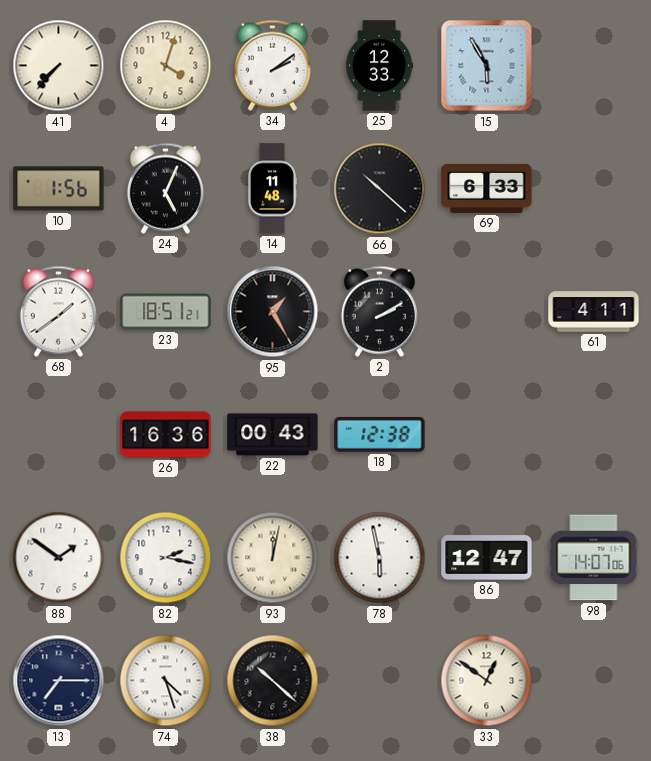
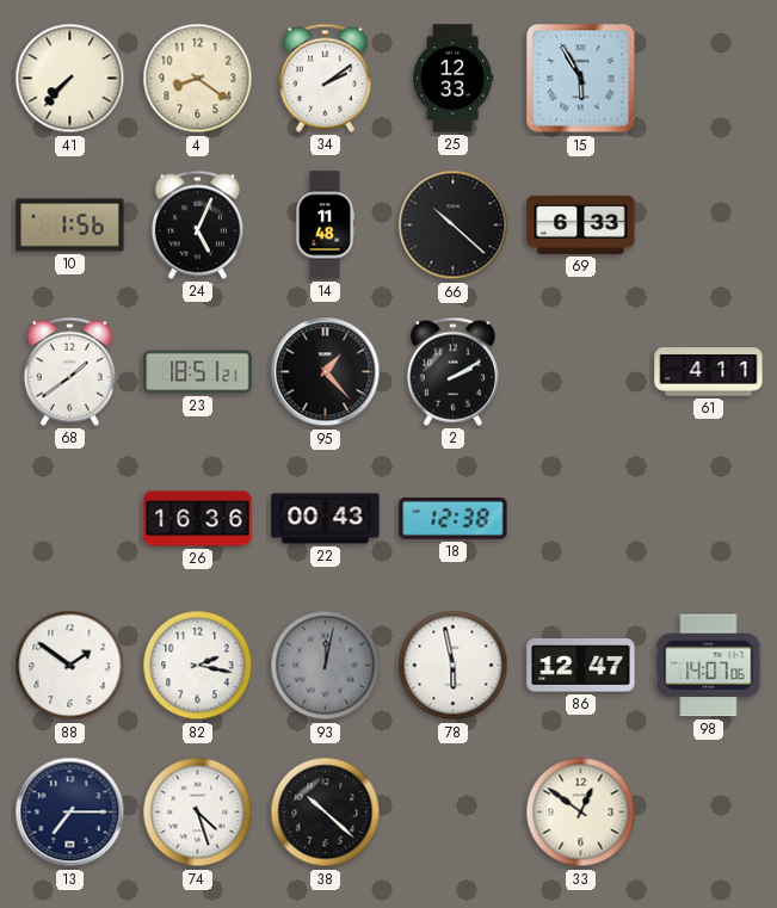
4: 4:03 -> 8:21
95: 1:25 -> 1:23
93 dial: cream -> grey
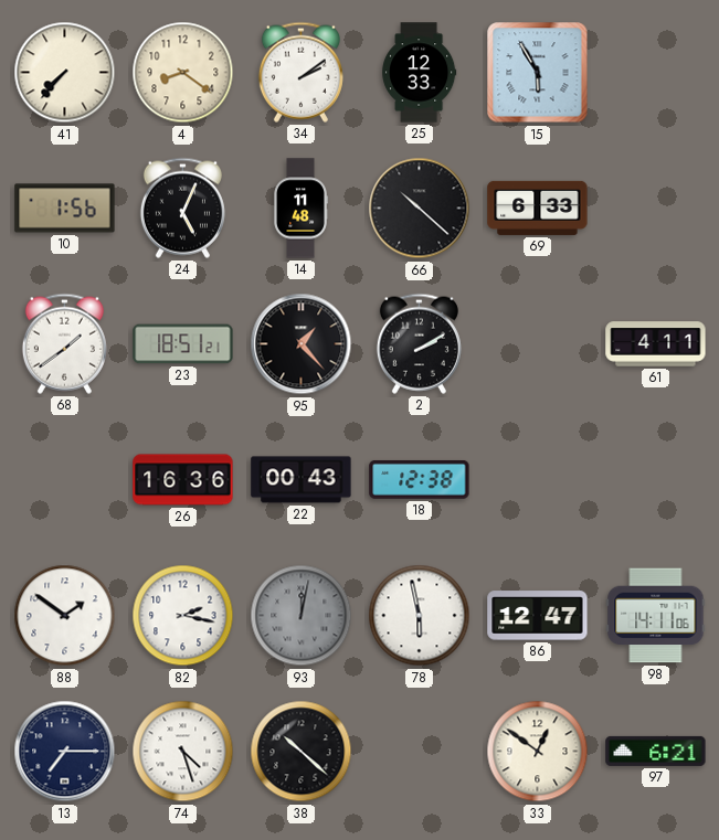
98: 14:07 -> 14:11
97: none -> 6:21
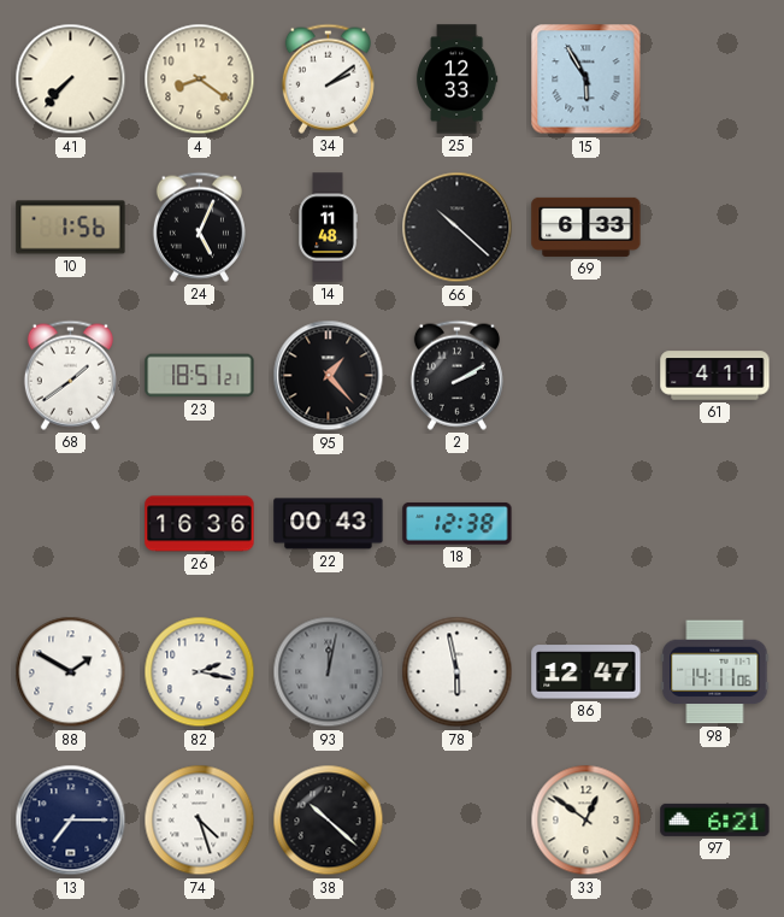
88: 1:51 -> 1:50
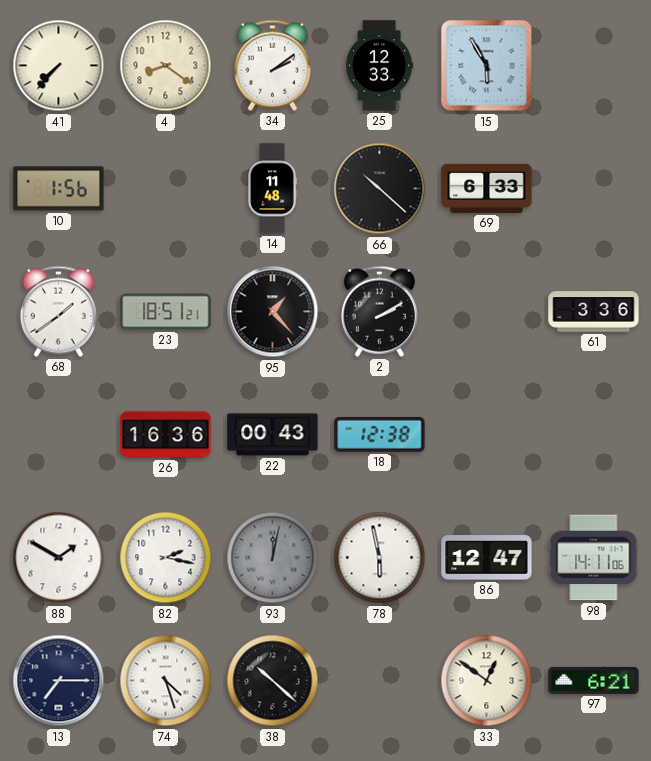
24: 5:04 -> none
61: 4:11 -> 3:36
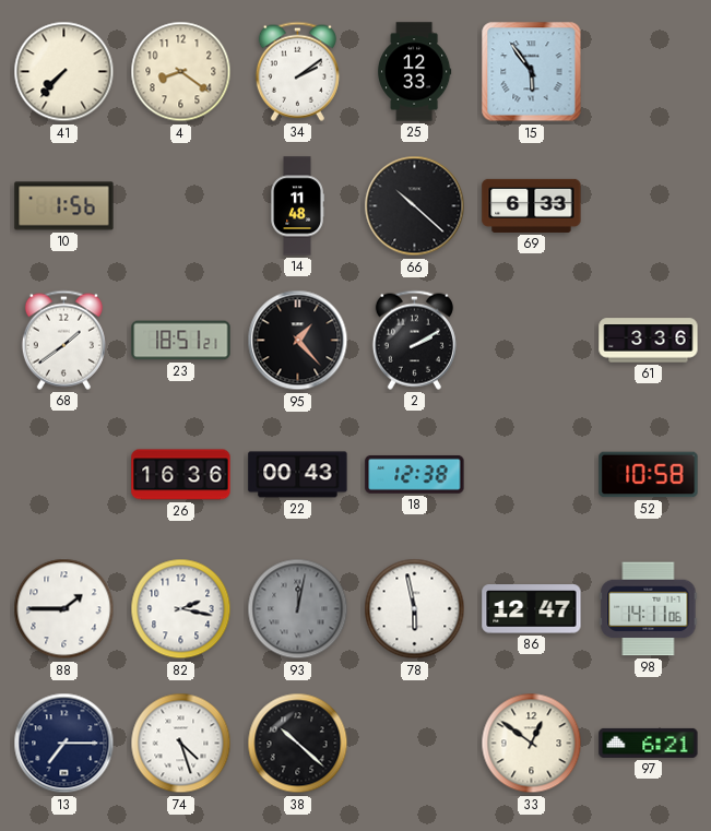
15: 5:55 -> 5:54
52: none -> 10:58
88: 1:50 -> 1:45
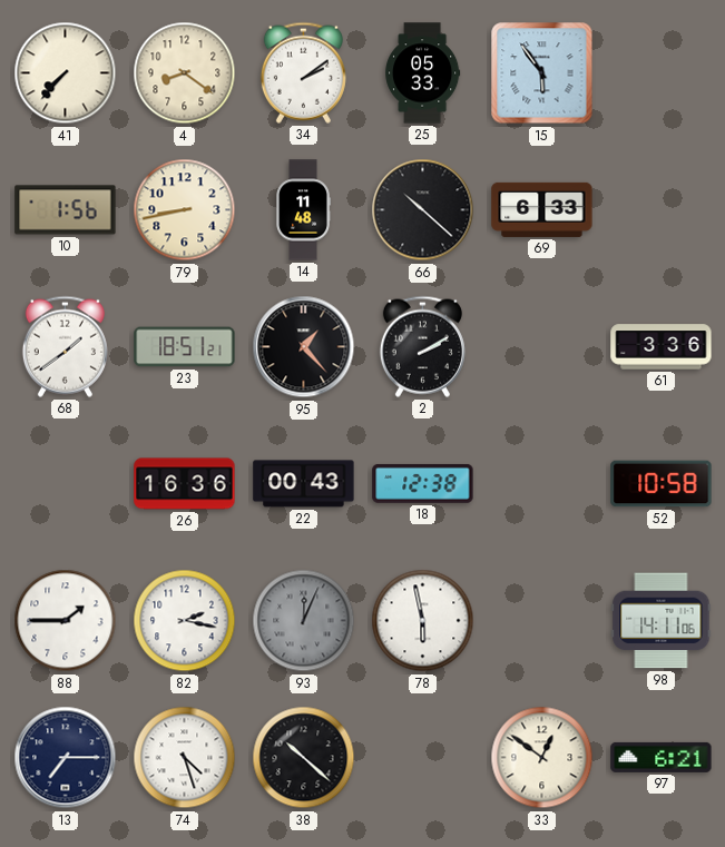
25: 12:33 -> 05:33
79: none -> 8:43
93: 12:02 -> 12:04
86: 12:47 -> none
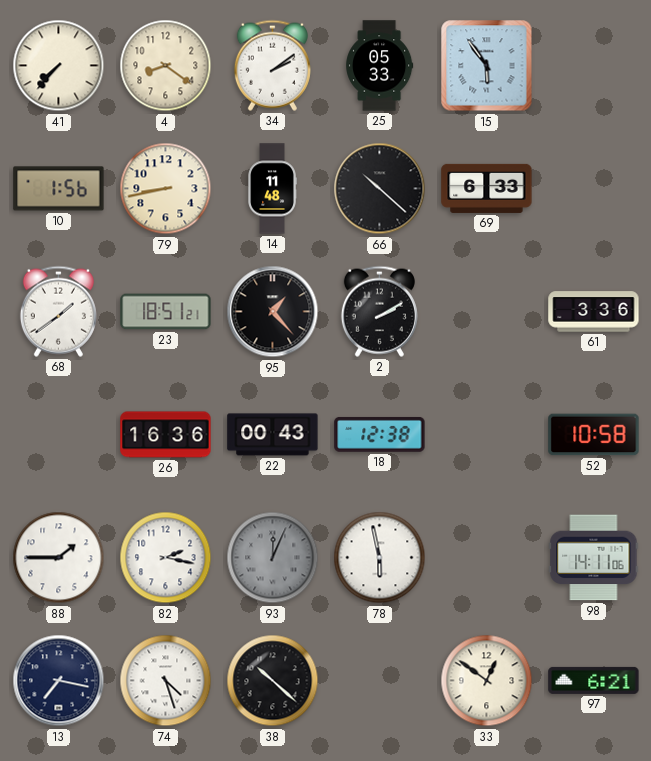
13: 7:15 -> 7:17
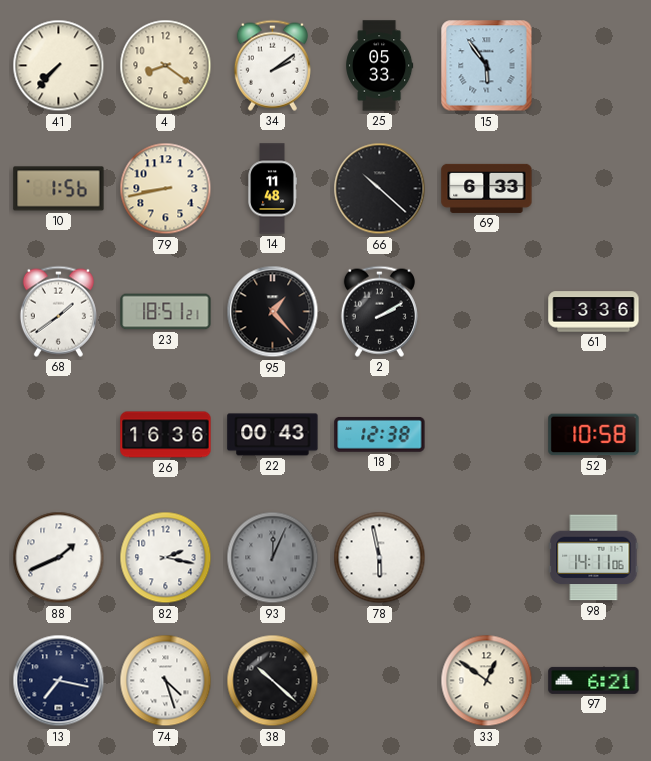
88: 1:45 -> 1:41
